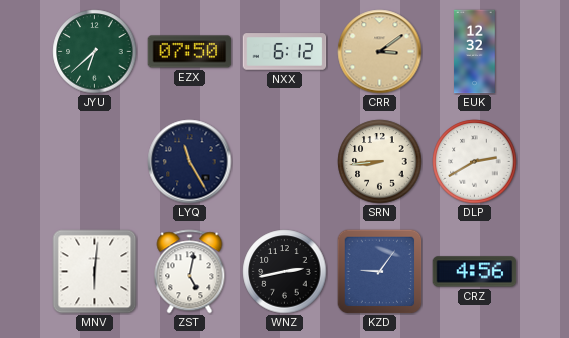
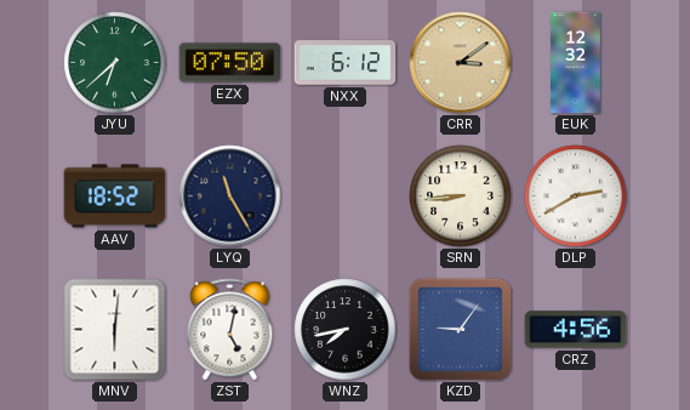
AAV: none -> 18:52
WNZ: 2:43 -> 7:43
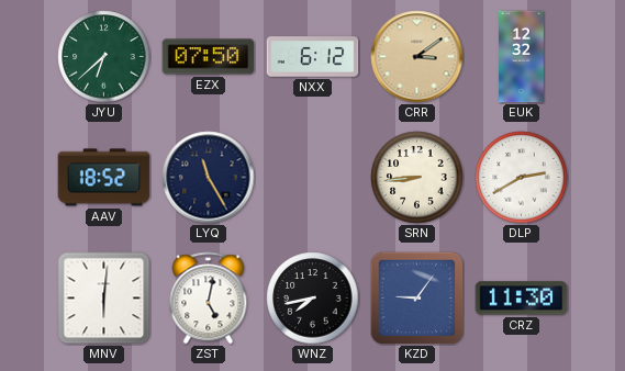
CRZ: 4:56 -> 11:30
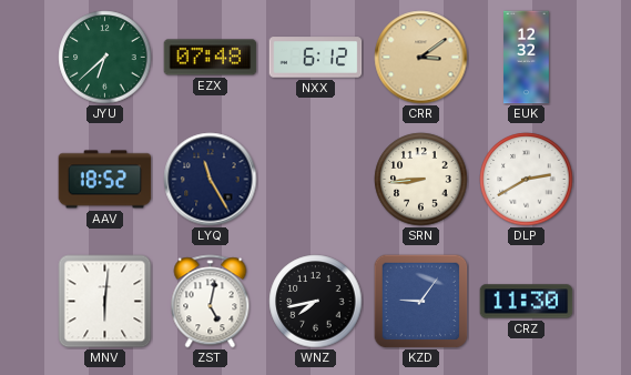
EZX: 07:50 -> 07:48
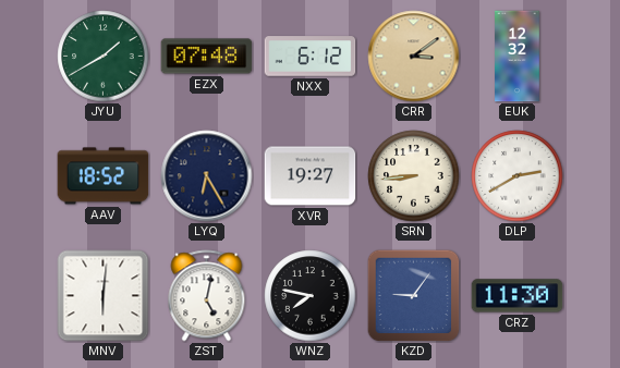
JYU: 6:38 -> 1:40
LYQ: 11:25 -> 6:25
XVR: none -> 19:27
WNZ: 7:43 -> 7:47
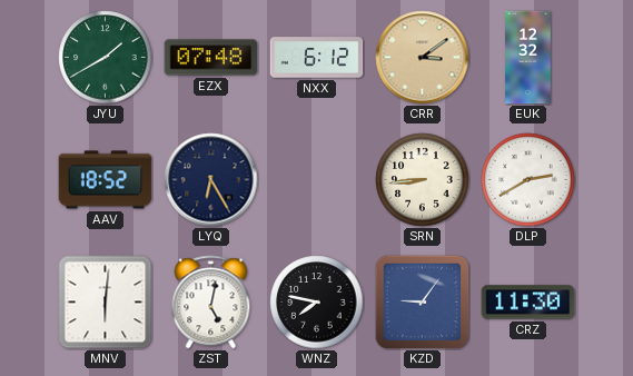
XVR: 19:27 -> none
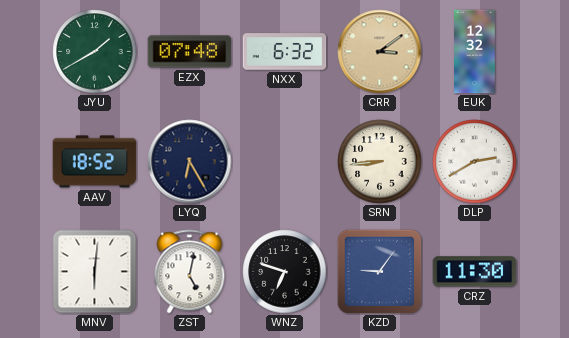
NXX: 6:12 -> 6:32
WNZ: 7:47 -> 6:48
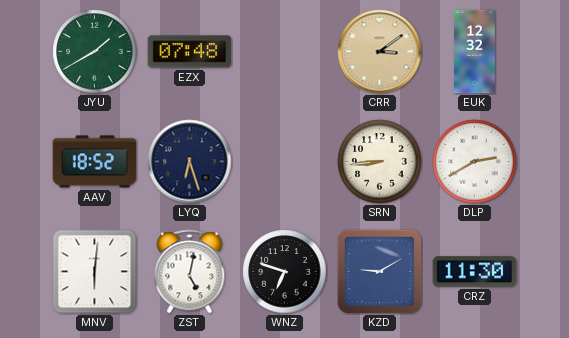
NXX: 6:32 -> none
LYQ: 6:25 -> 6:27
KZD: 9:06 -> 9:10
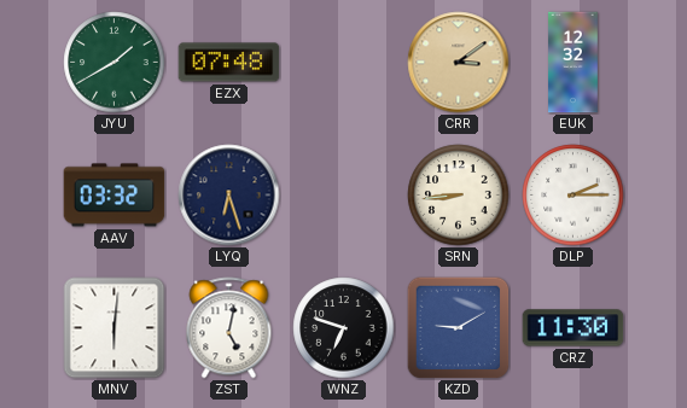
AAV: 18:52 -> 03:32
DLP: 2:40 -> 2:15
